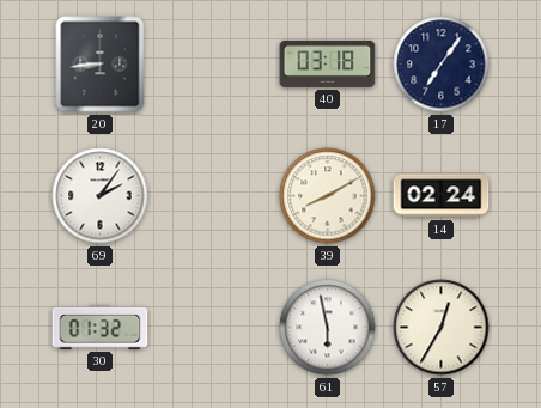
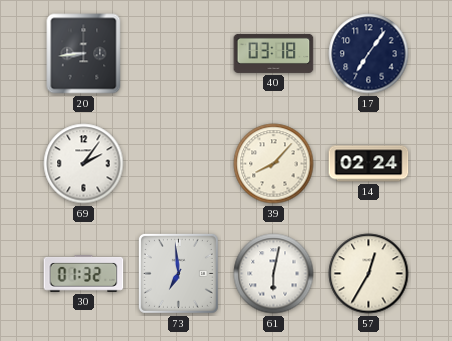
39: 8:10 -> 8:07
73: none -> 6:59
61: 5:58 -> 6:02
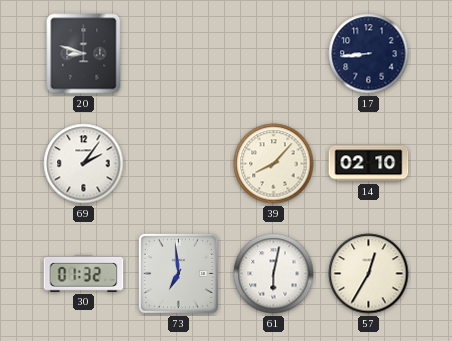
20: 8:44 -> 8:48
40: 03:18 -> none
17: 7:06 -> 8:44
14: 02:24 -> 02:10
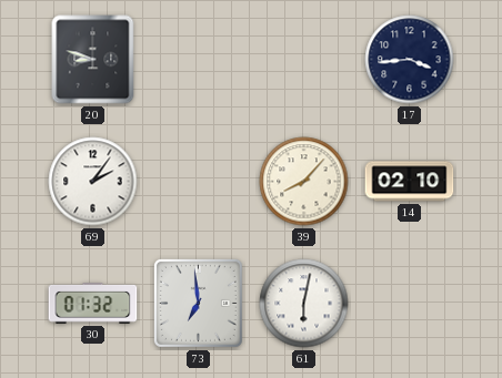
17: 8:44 -> 3:44
57: 12:35 -> none
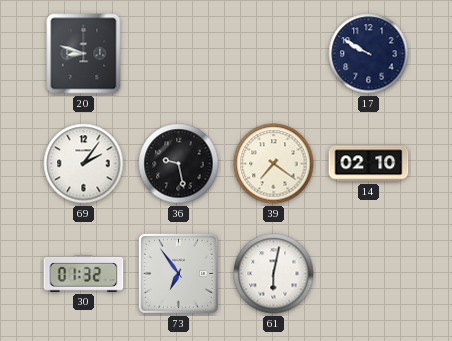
17: 3:44 -> 9:50
36: none -> 9:28
39: 8:07 -> 7:21
73: 6:59 -> 6:54
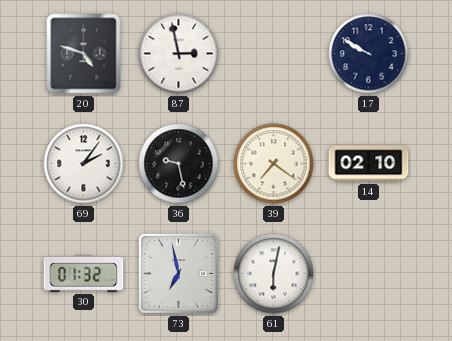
20: 8:48 -> 4:48
87: none -> 2:58
73: 6:54 -> 6:58
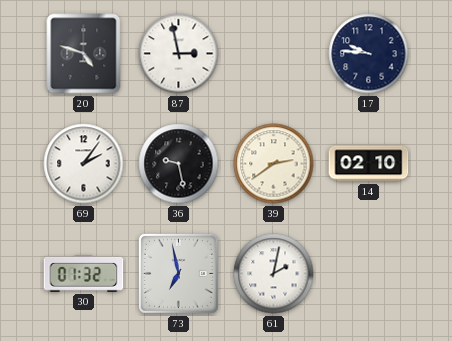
17: 9:50 -> 9:46
39: 7:21 -> 2:39
61: 6:02 -> 2:02
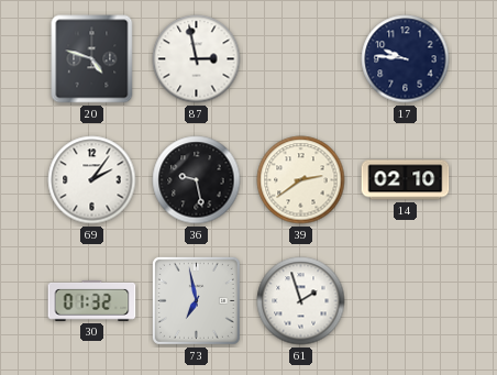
61: 2:02 -> 1:57
